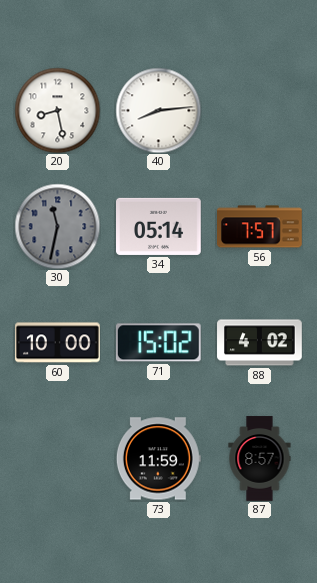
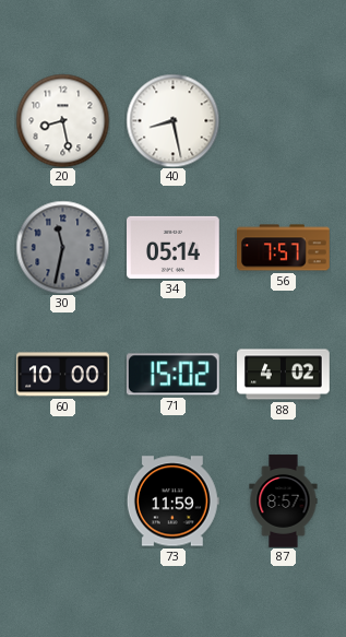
40: 8:14 -> 8:28
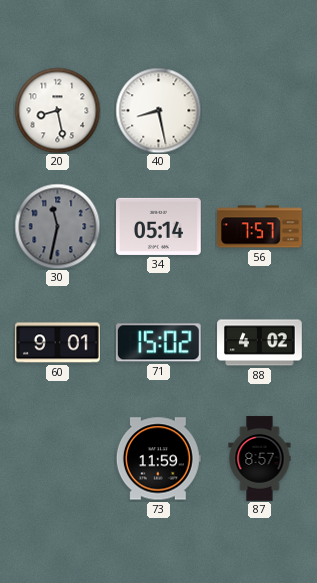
60: 10:00 -> 9:01
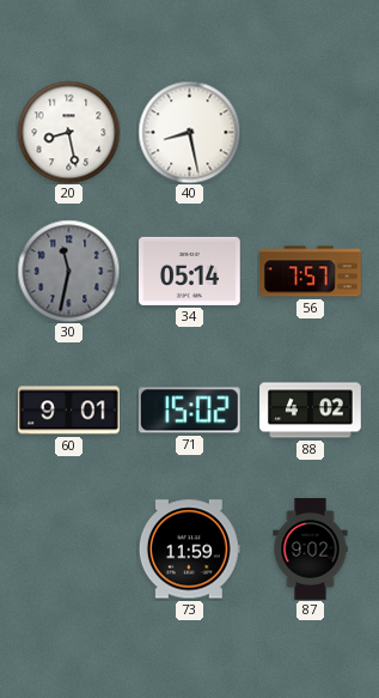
87: 8:57 -> 9:02
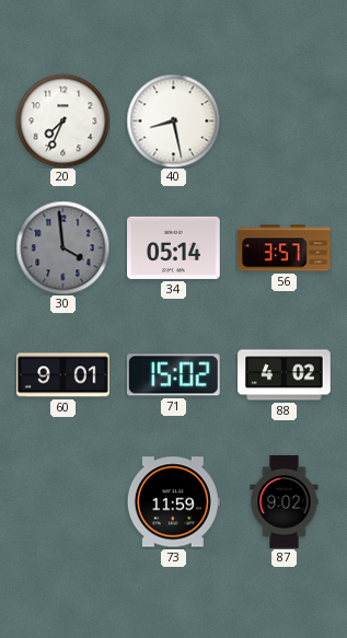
20: 8:28 -> 7:34
30: 11:32 -> 3:59
56: 7:57 -> 3:57
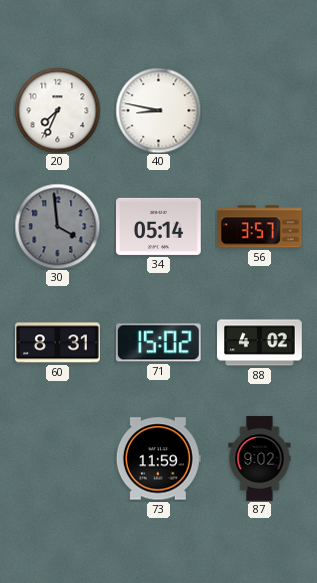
40: 8:28 -> 8:47
60: 9:01 -> 8:31
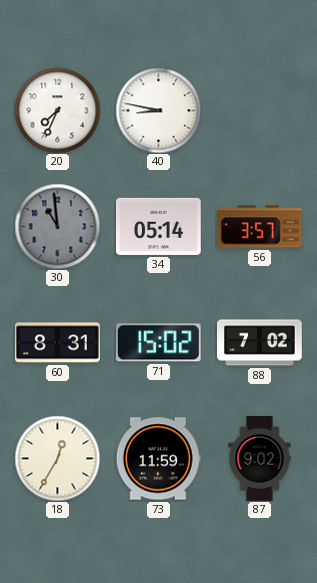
30: 3:59 -> 10:59
88: 4:02 -> 7:02
18: none -> 12:35
